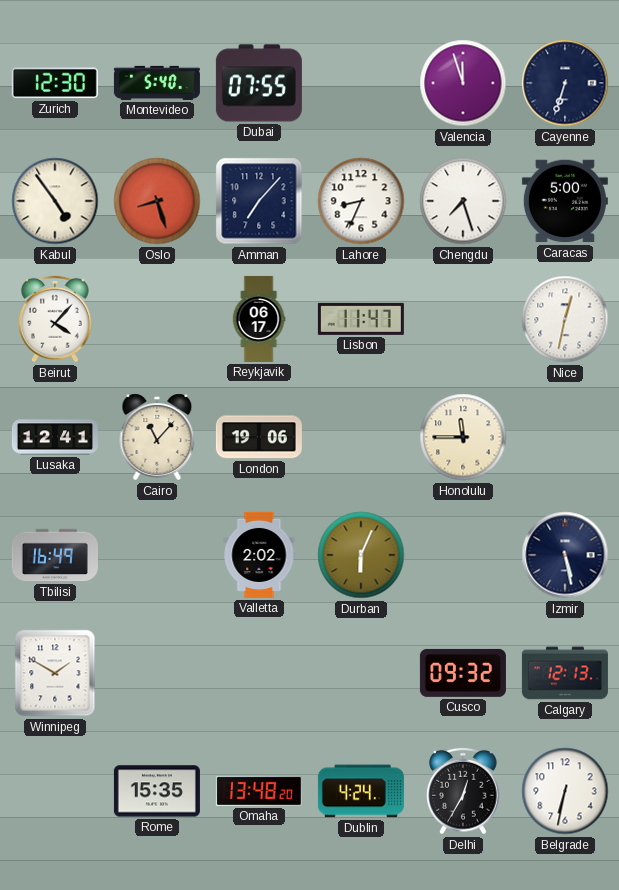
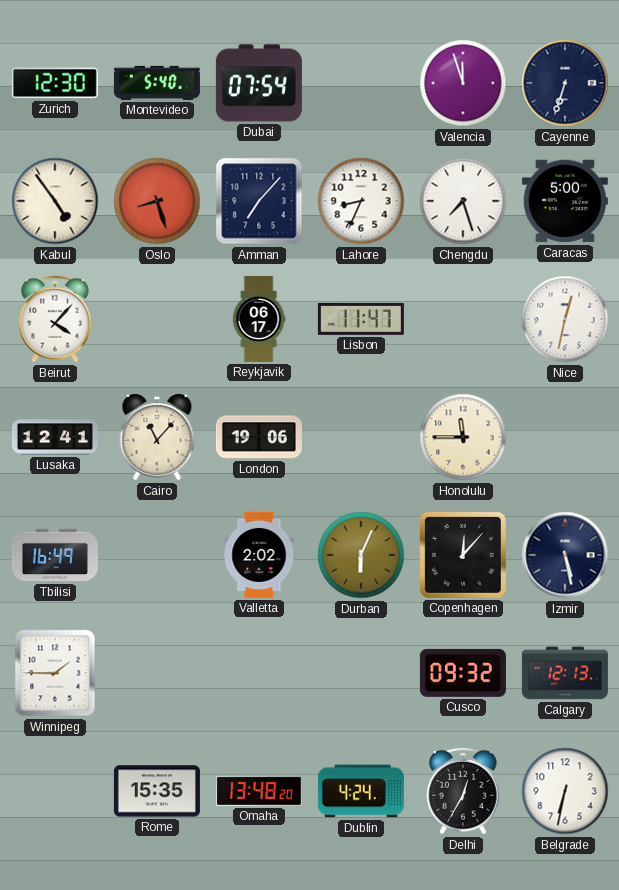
Dubai: 07:55 -> 07:54
Copenhagen: none -> 12:07
Winnipeg: 1:50 -> 1:45
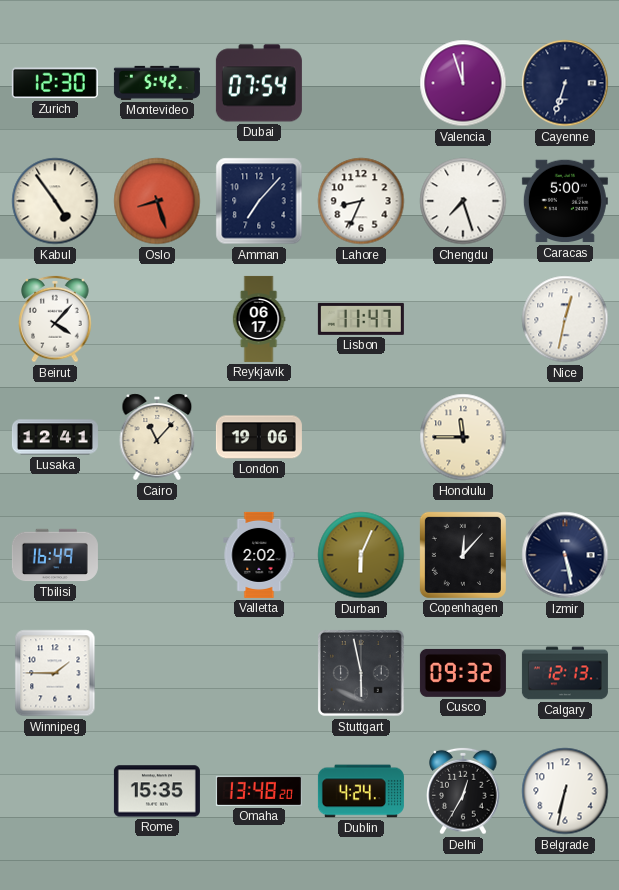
Montevideo: 5:40 -> 5:42
Stuttgart: none -> 5:58
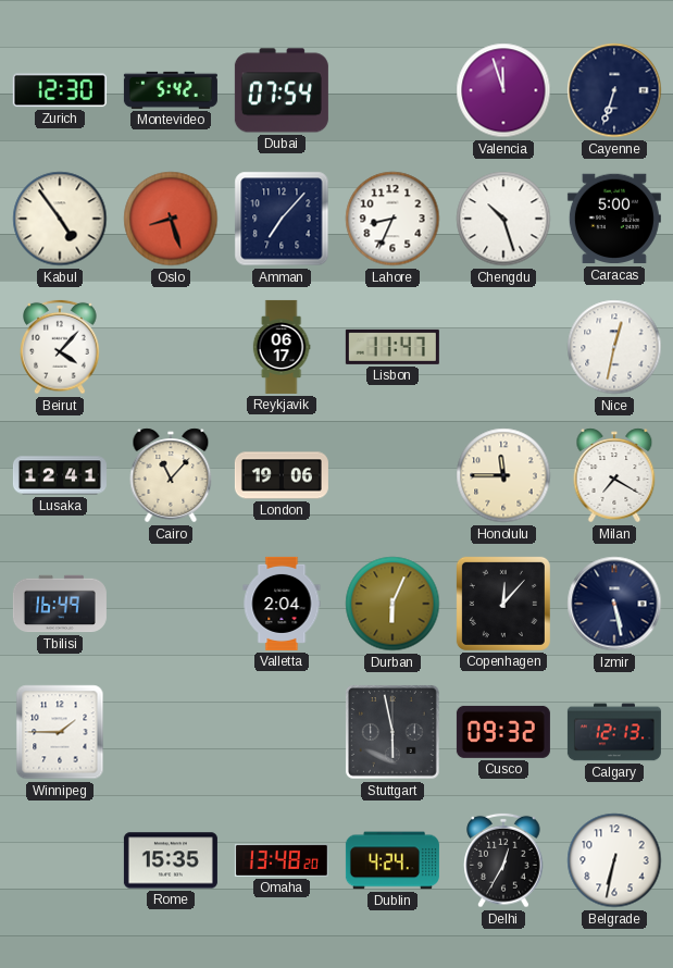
Chengdu: 7:27 -> 10:27
Milan: none -> 7:20
Valletta: 2:02 -> 2:04
